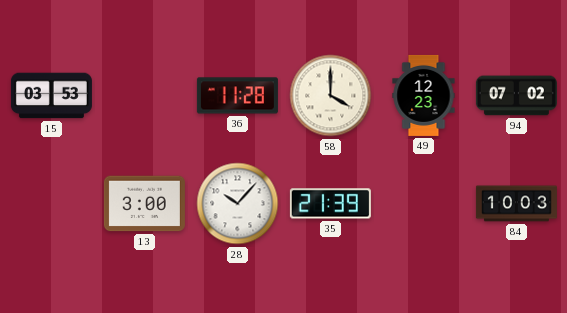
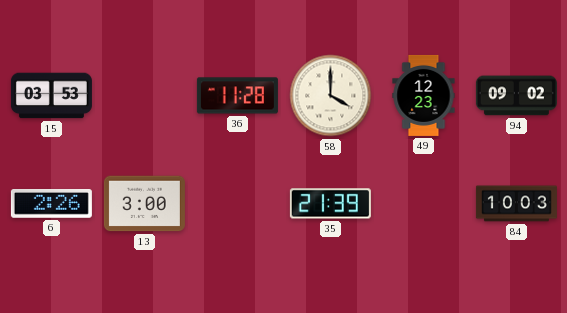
94: 07:02 -> 09:02
6: none -> 2:26
28: 10:07 -> none
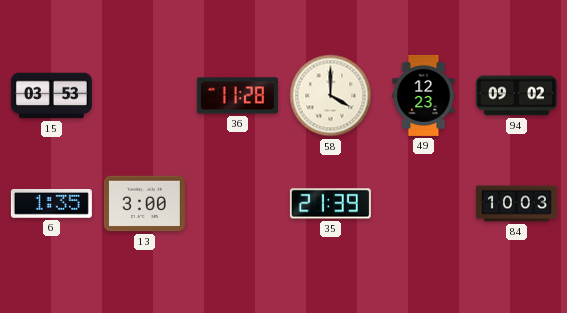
6: 2:26 -> 1:35
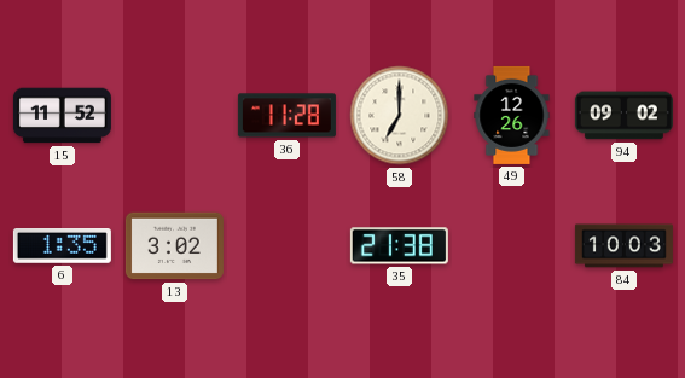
15: 03:53 -> 11:52
58: 4:00 -> 7:00
49: 12:23 -> 12:26
13: 3:00 -> 3:02
35: 21:39 -> 21:38
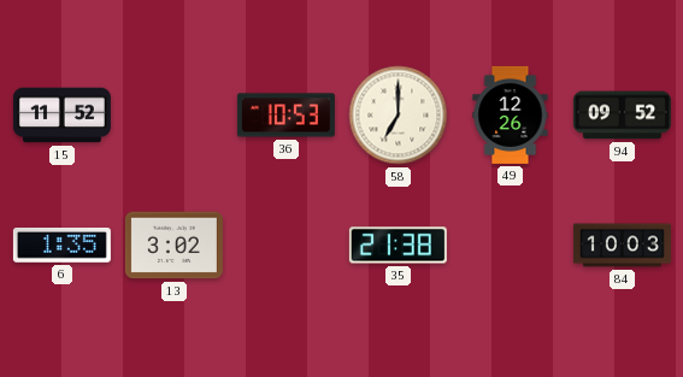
36: 11:28 -> 10:53
94: 09:02 -> 09:52
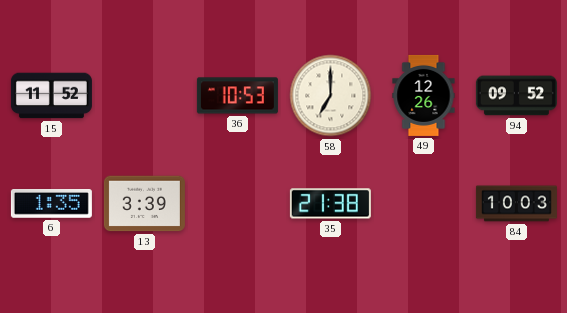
13: 3:02 -> 3:39
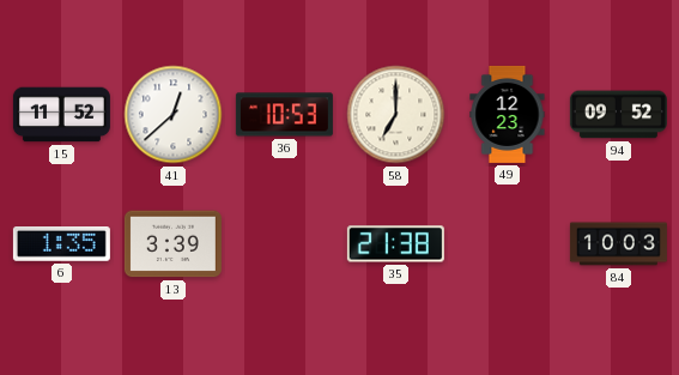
41: none -> 12:38
49: 12:26 -> 12:23
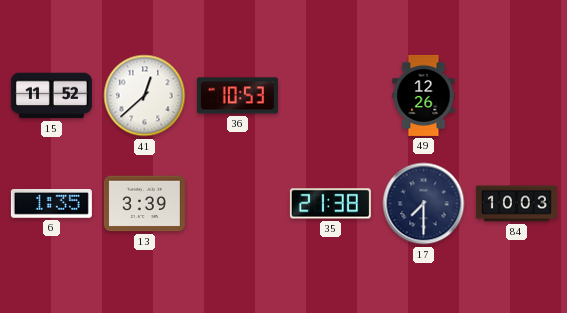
58: 7:00 -> none
49: 12:23 -> 12:26
94: 09:52 -> none
17: none -> 7:30
